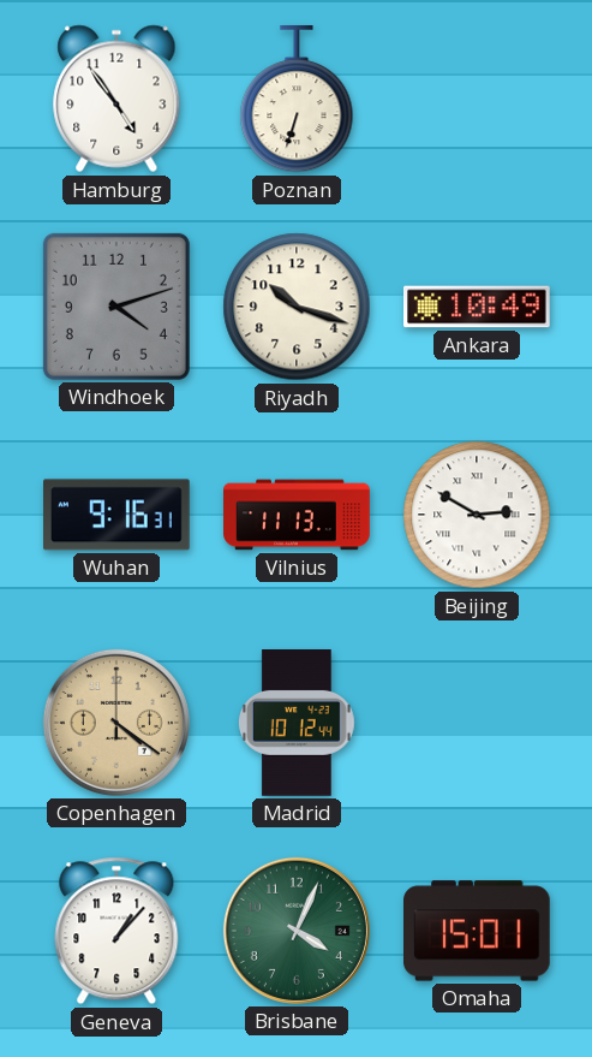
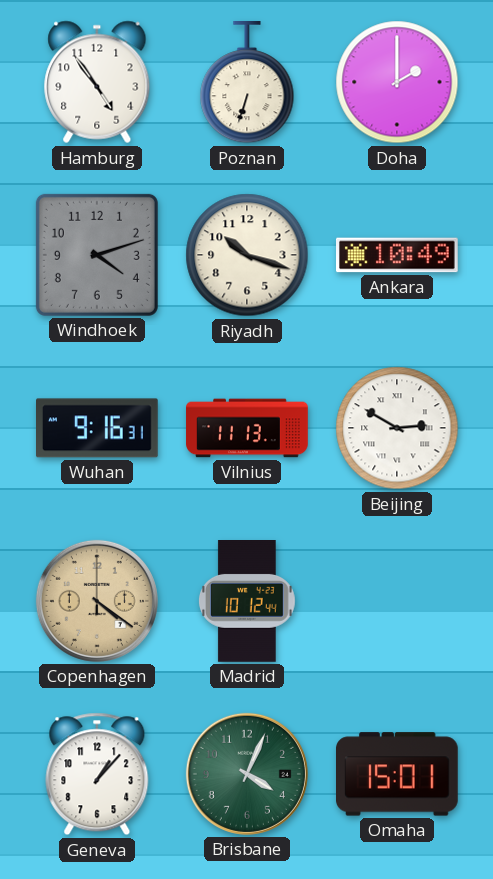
Doha: none -> 2:00
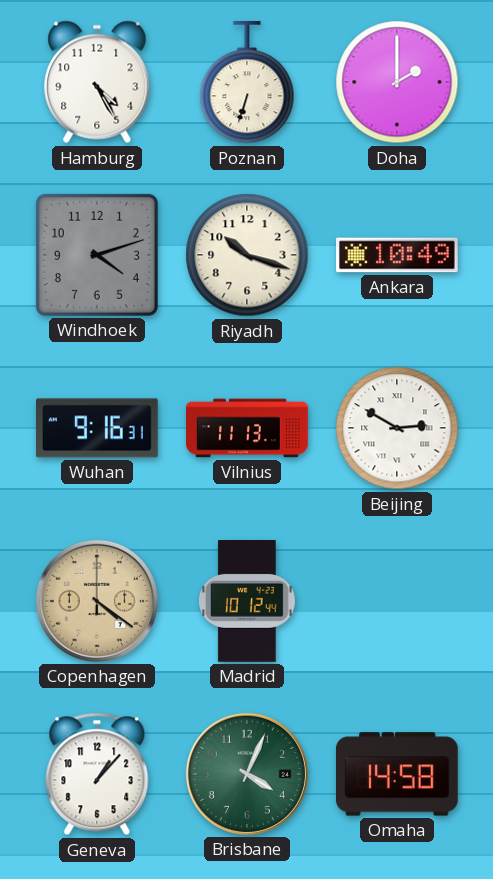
Hamburg: 4:54 -> 4:25
Omaha: 15:01 -> 14:58
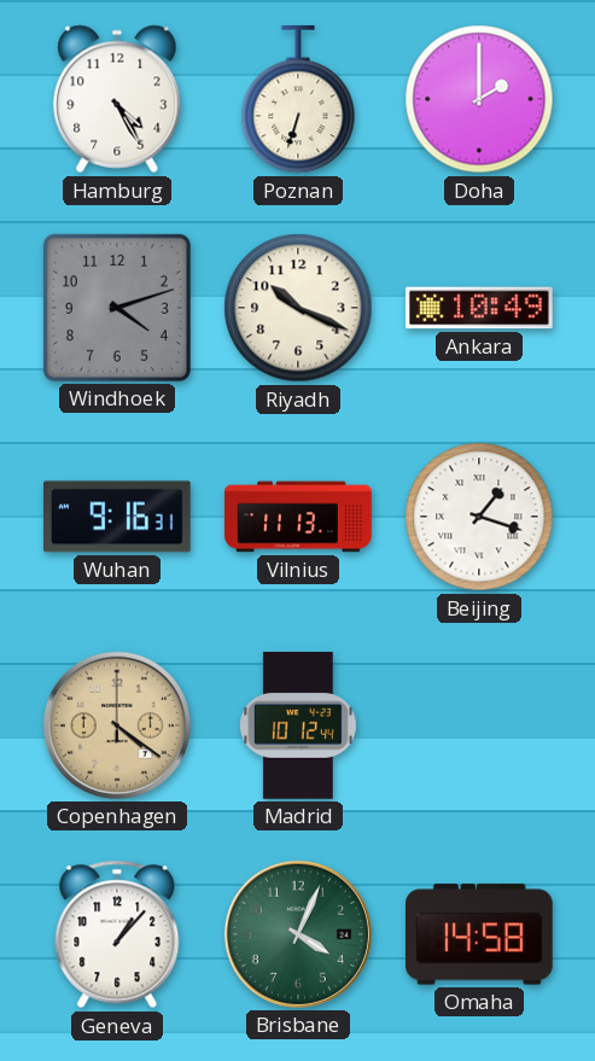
Riyadh: 10:18 -> 10:19
Beijing: 2:50 -> 1:18
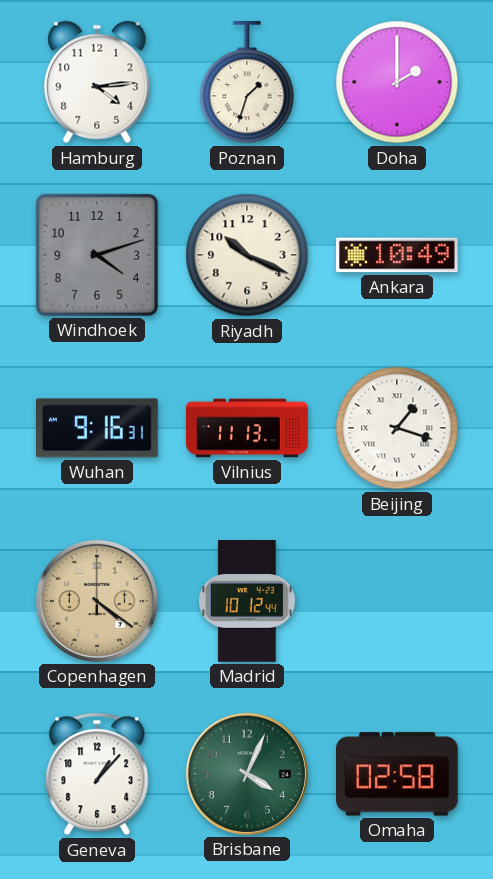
Hamburg: 4:25 -> 4:14
Poznan: 6:33 -> 1:33
Omaha: 14:58 -> 02:58
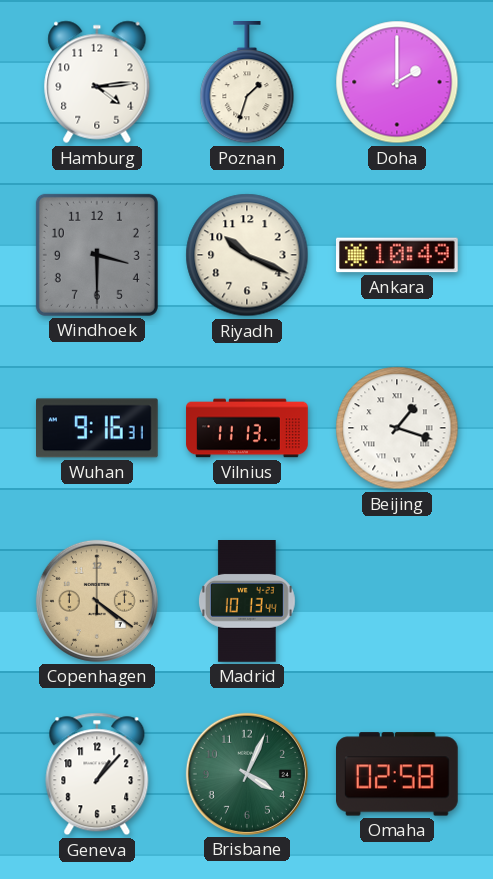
Windhoek: 4:12 -> 3:30
Madrid: 10:12 -> 10:13
